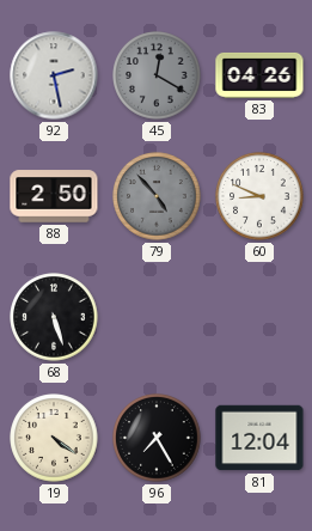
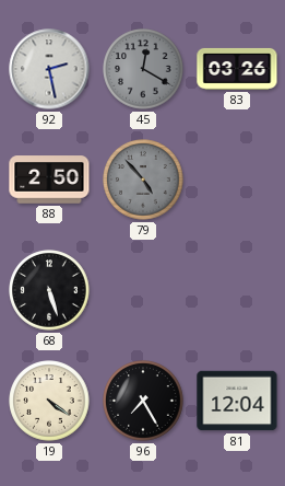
83: 04:26 -> 03:26
60: 8:49 -> none
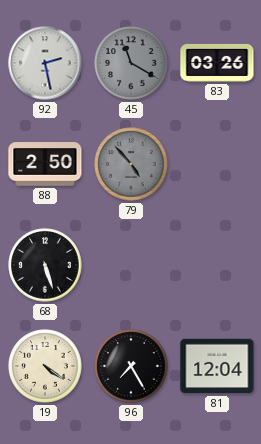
45: 12:20 -> 11:20
